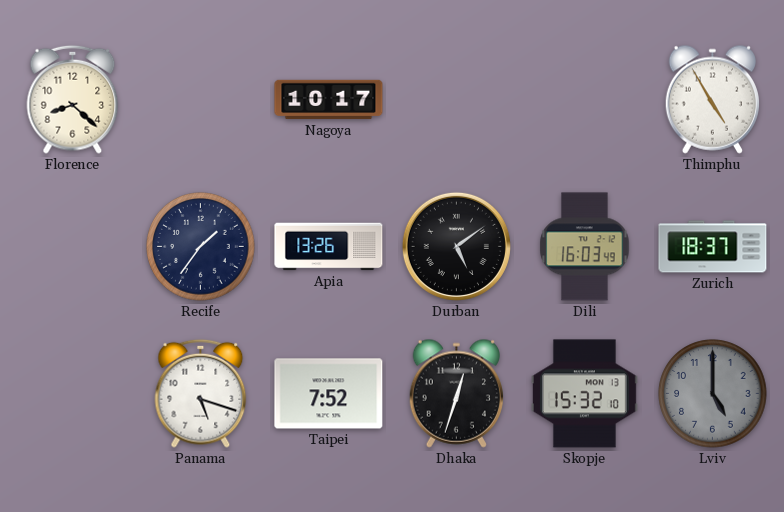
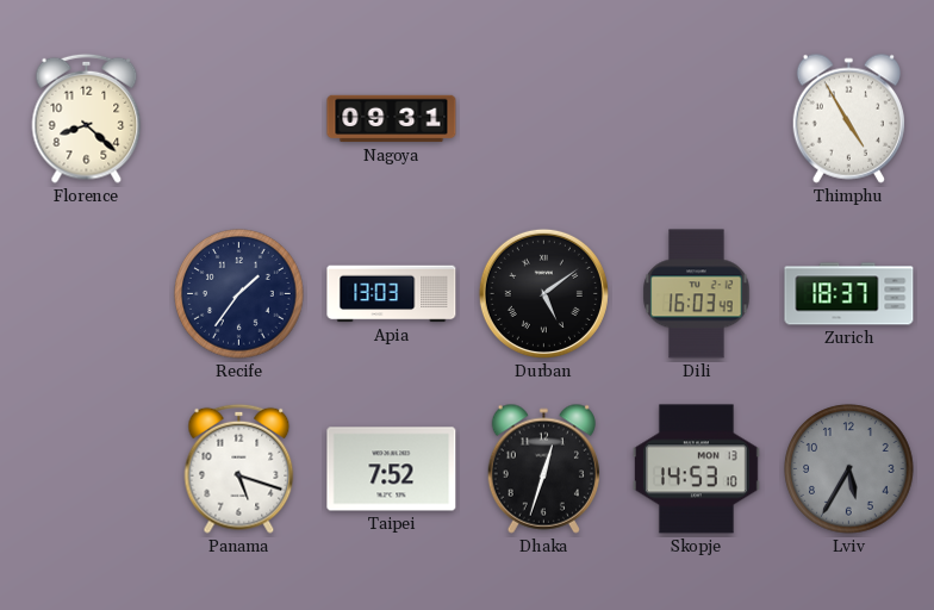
Nagoya: 10:17 -> 09:31
Apia: 13:26 -> 13:03
Skopje: 15:32 -> 14:53
Lviv: 5:00 -> 5:35
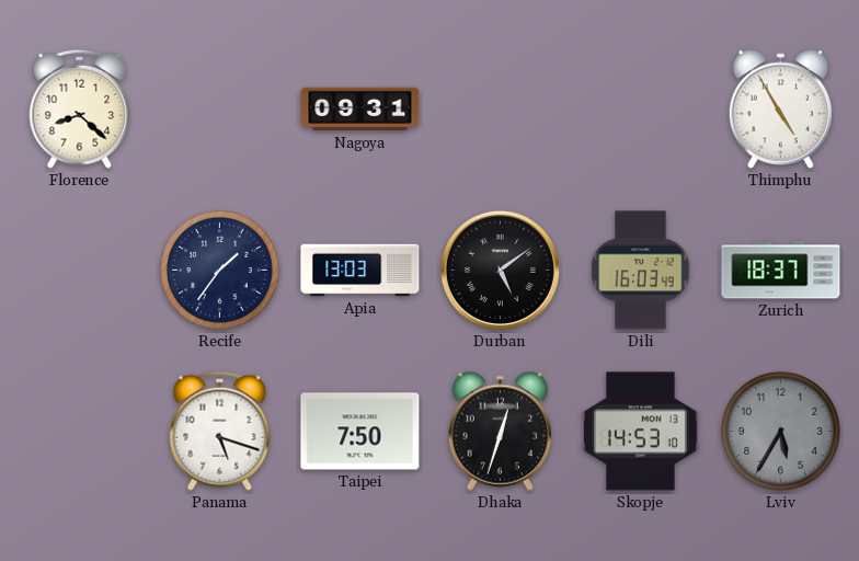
Taipei: 7:52 -> 7:50
